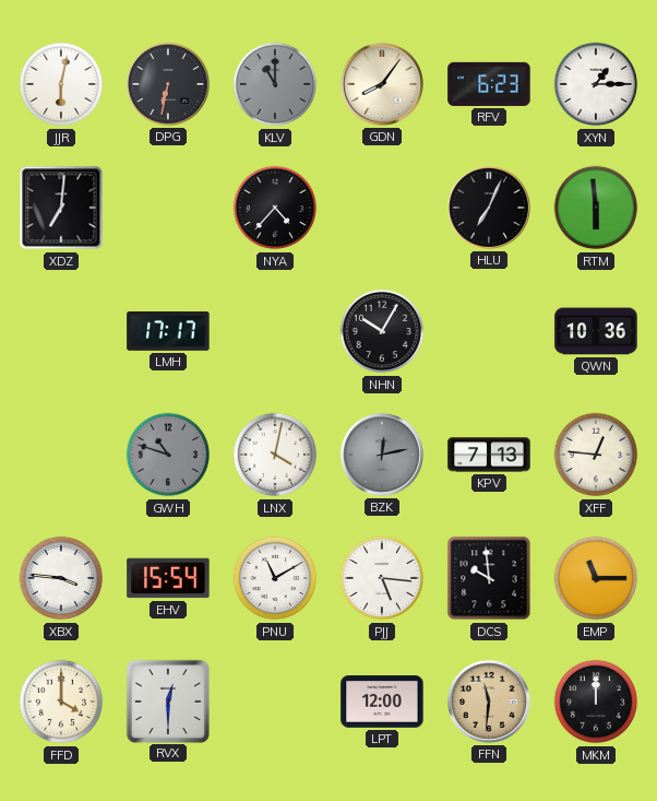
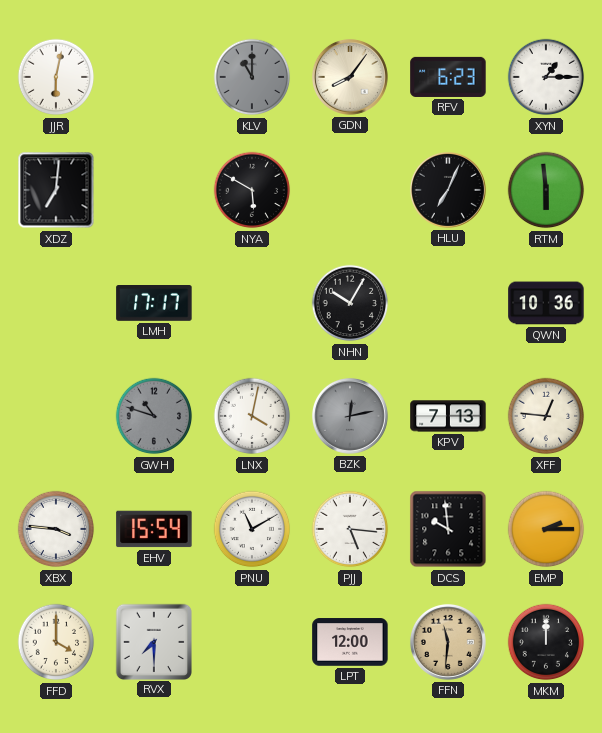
DPG: 6:32 -> none
NYA: 4:37 -> 5:50
EMP: 11:15 -> 2:15
RVX: 12:30 -> 7:30
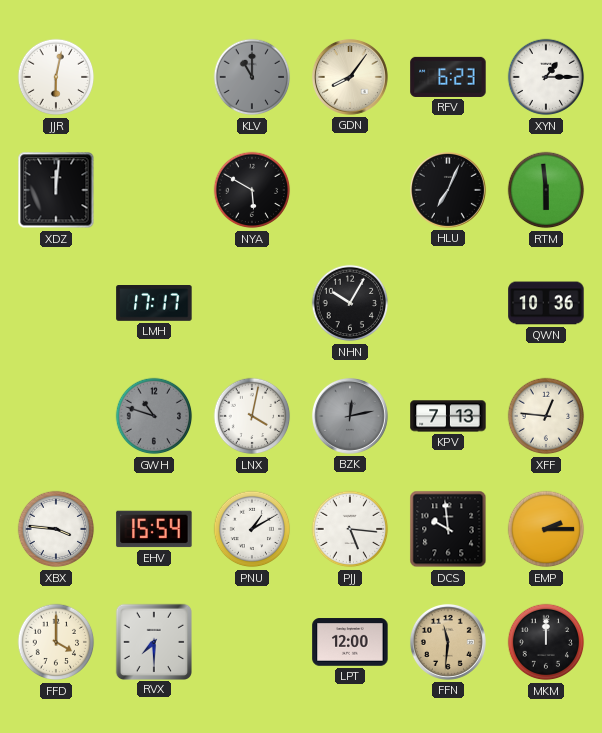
XDZ: 7:01 -> 12:01
PNU: 11:10 -> 1:10
